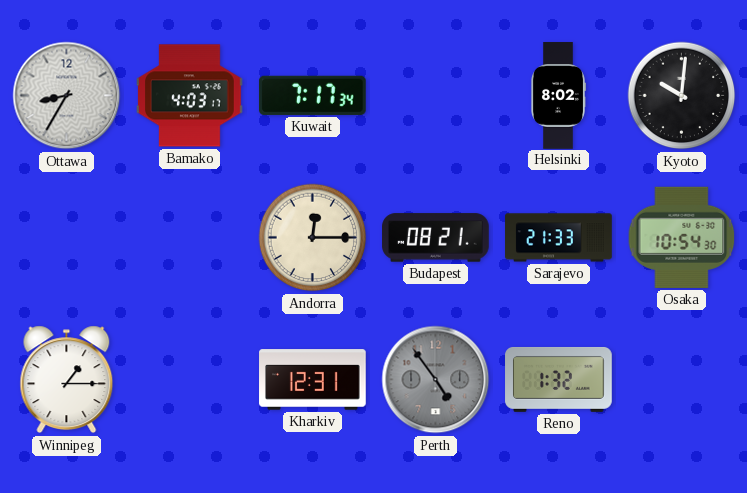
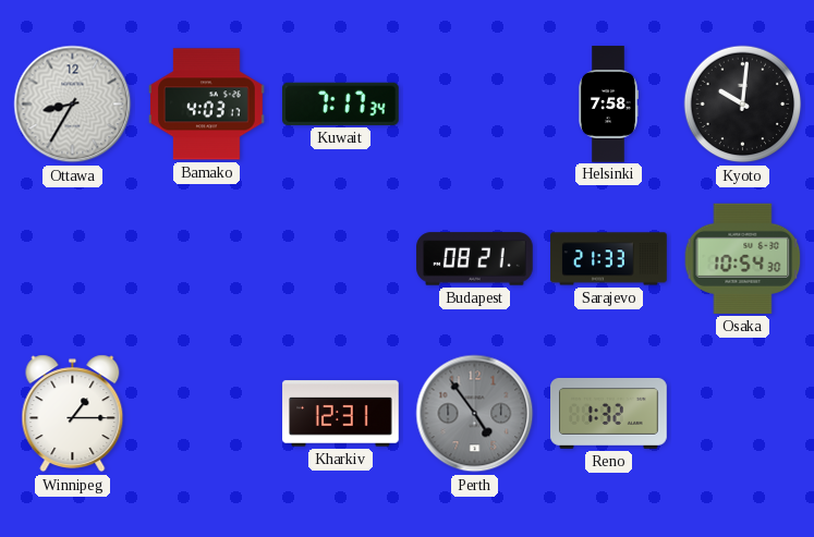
Helsinki: 8:02 -> 7:58
Andorra: 12:15 -> none
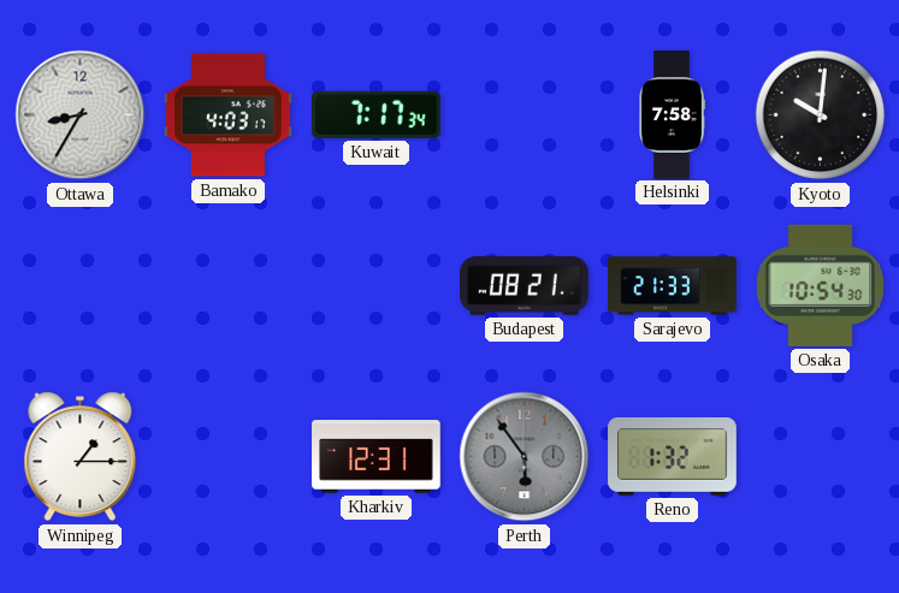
Perth: 4:54 -> 5:54
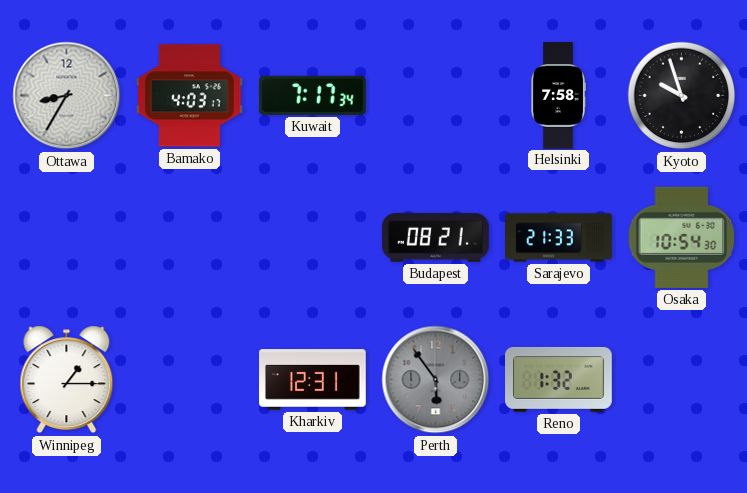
Kyoto: 10:01 -> 9:57
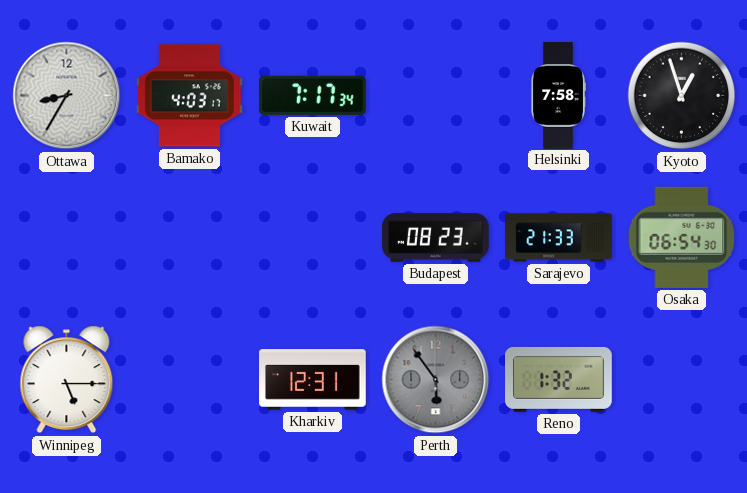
Kyoto: 9:57 -> 12:57
Budapest: 08:21 -> 08:23
Osaka: 10:54 -> 06:54
Winnipeg: 1:15 -> 5:15
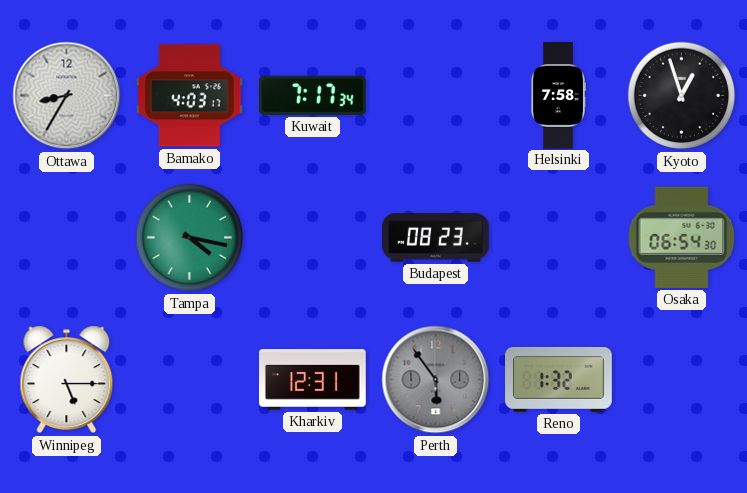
Tampa: none -> 4:17
Sarajevo: 21:33 -> none
